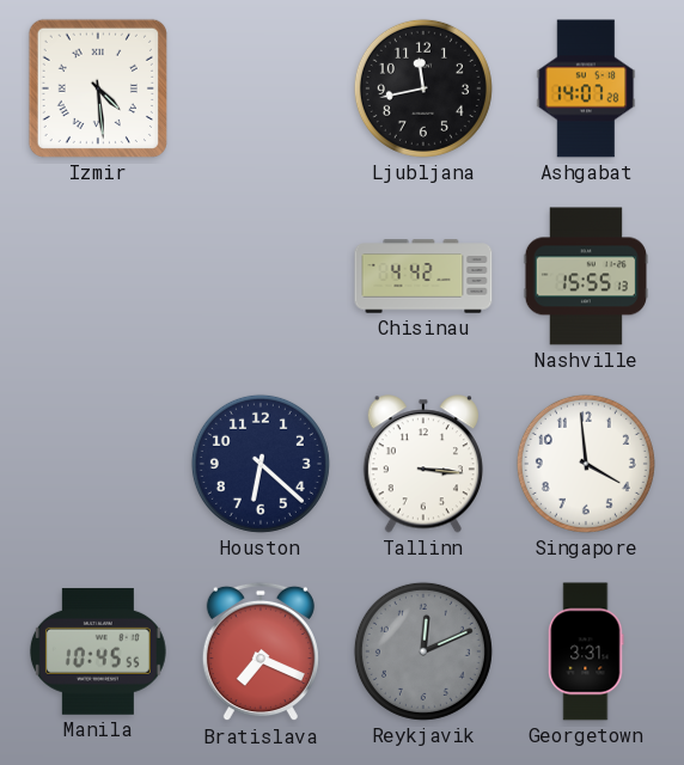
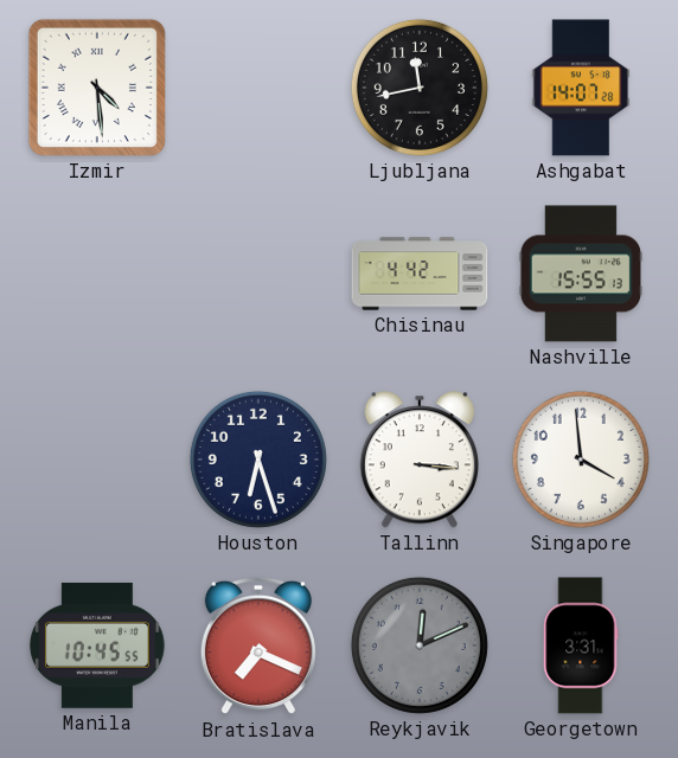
Houston: 6:22 -> 6:27
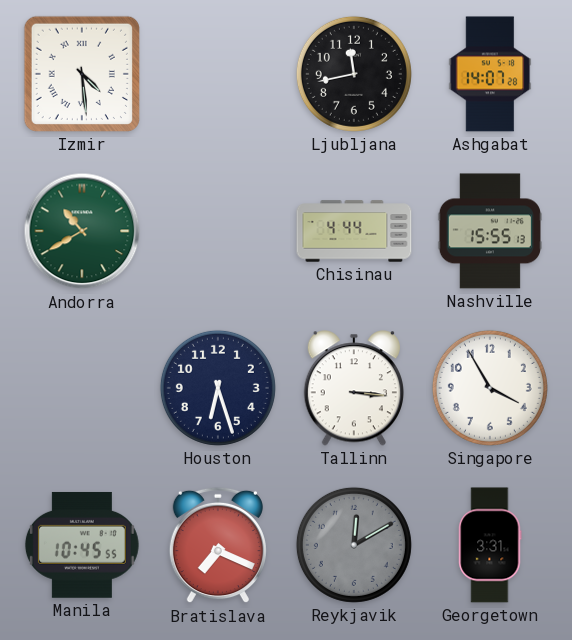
Andorra: none -> 10:40
Chisinau: 4:42 -> 4:44
Singapore: 3:59 -> 3:55
Reykjavik: 12:11 -> 12:10
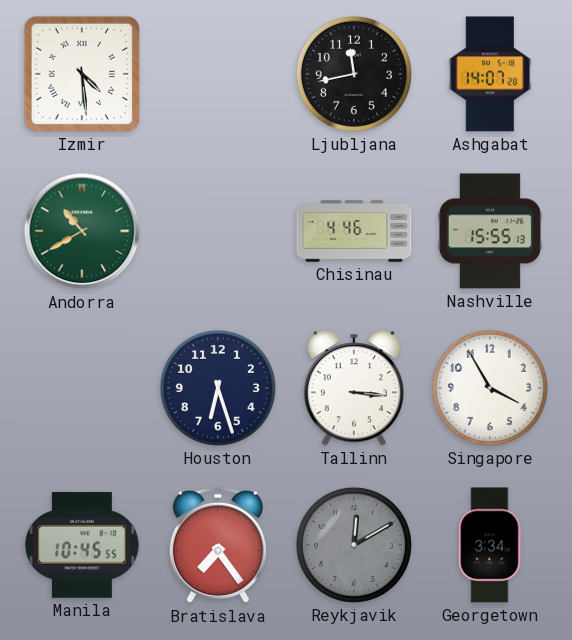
Chisinau: 4:44 -> 4:46
Bratislava: 7:19 -> 7:24
Georgetown: 3:31 -> 3:34
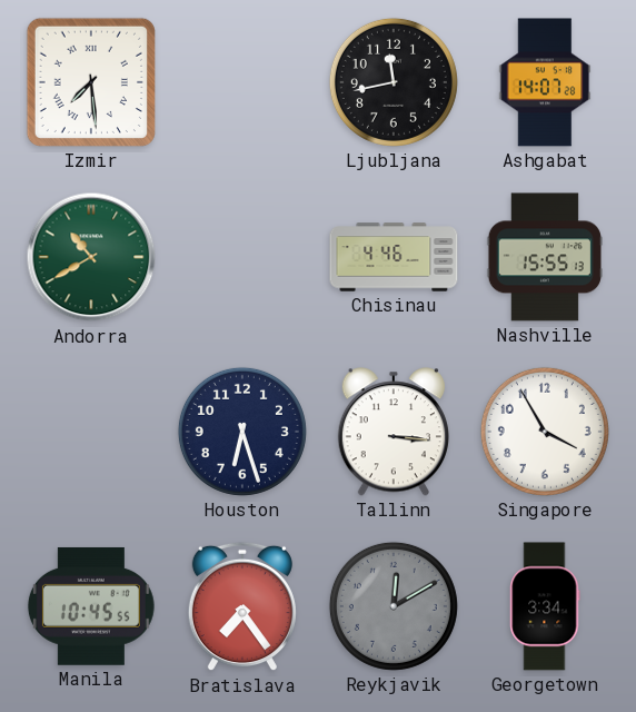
Izmir: 4:29 -> 7:29
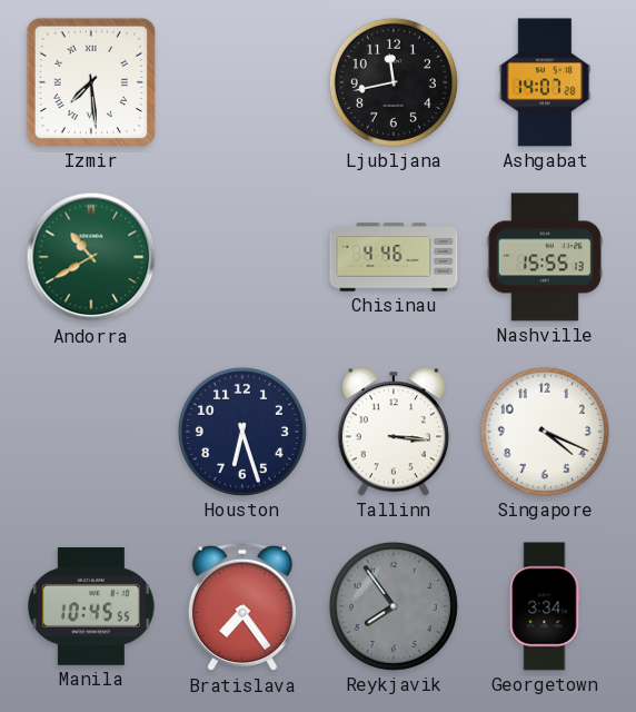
Singapore: 3:55 -> 4:19
Reykjavik: 12:10 -> 7:54
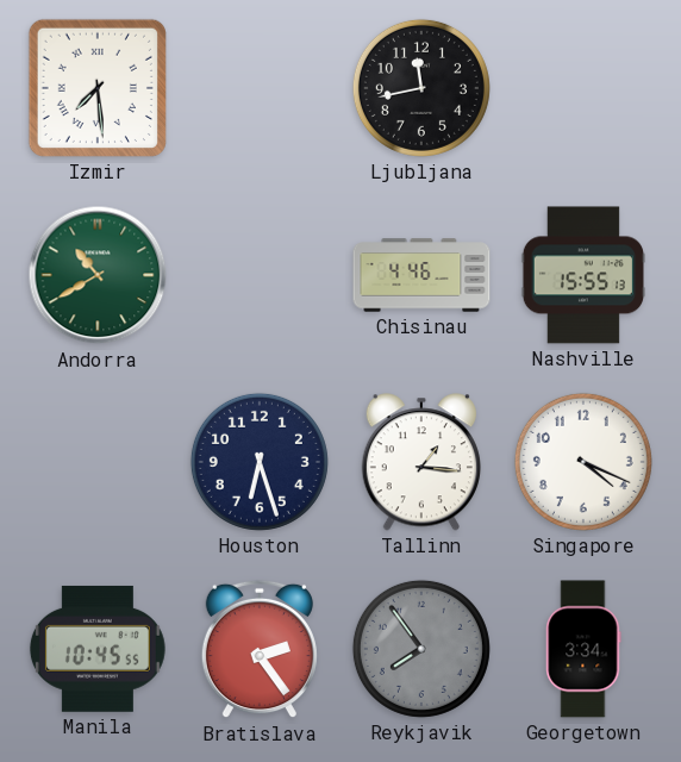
Ashgabat: 14:07 -> none
Tallinn: 3:16 -> 1:16
Bratislava: 7:24 -> 2:24
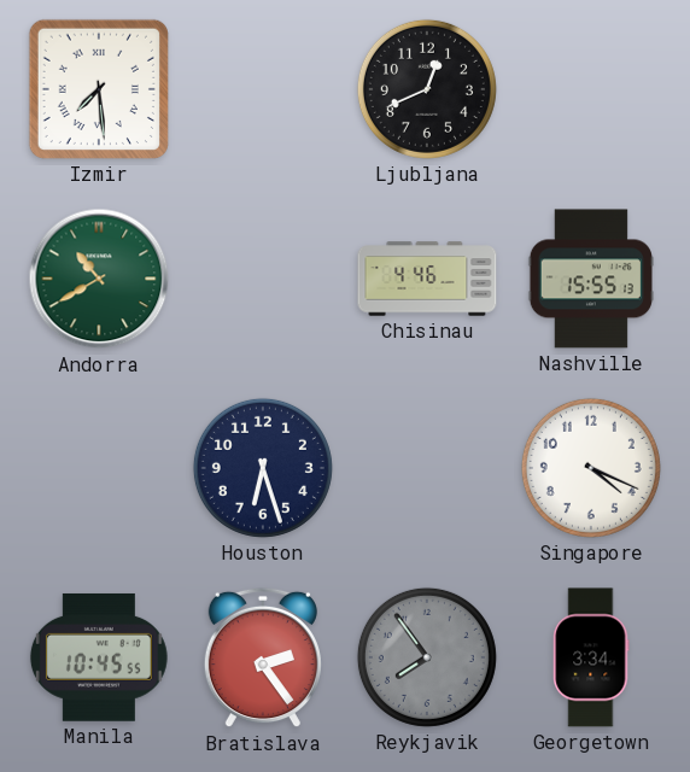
Ljubljana: 11:43 -> 12:41
Tallinn: 1:16 -> none
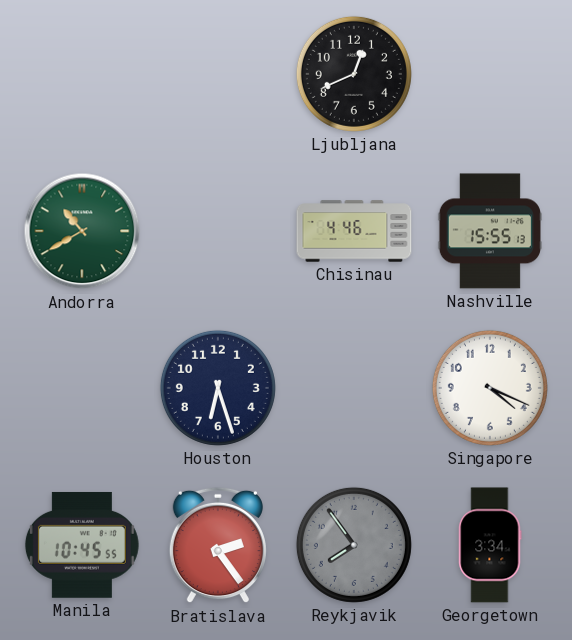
Izmir: 7:29 -> none
